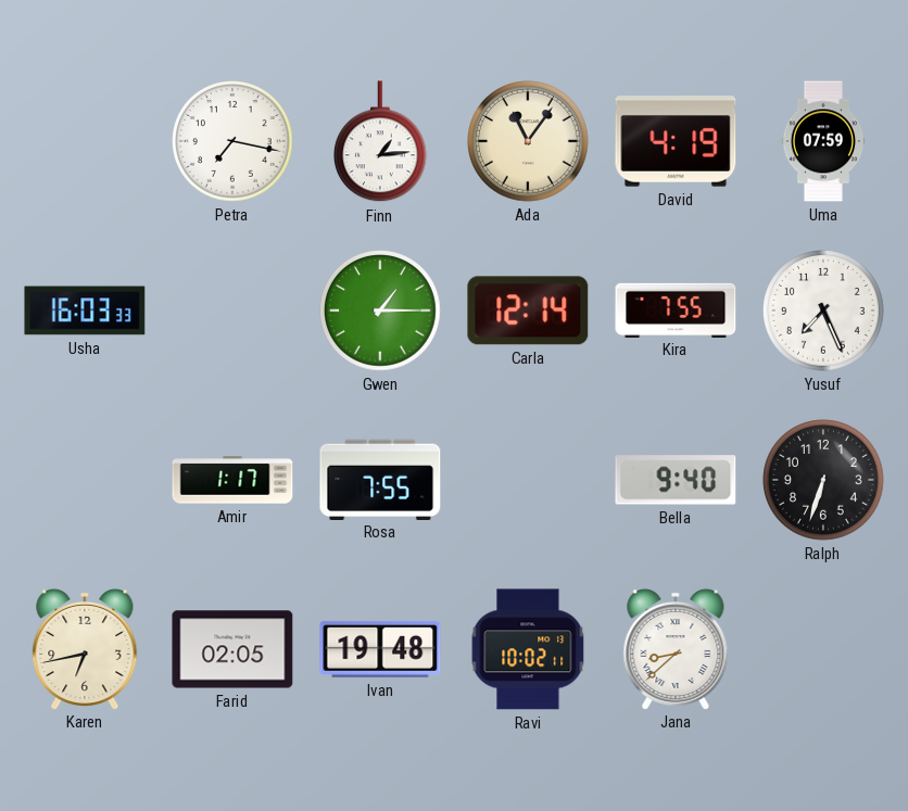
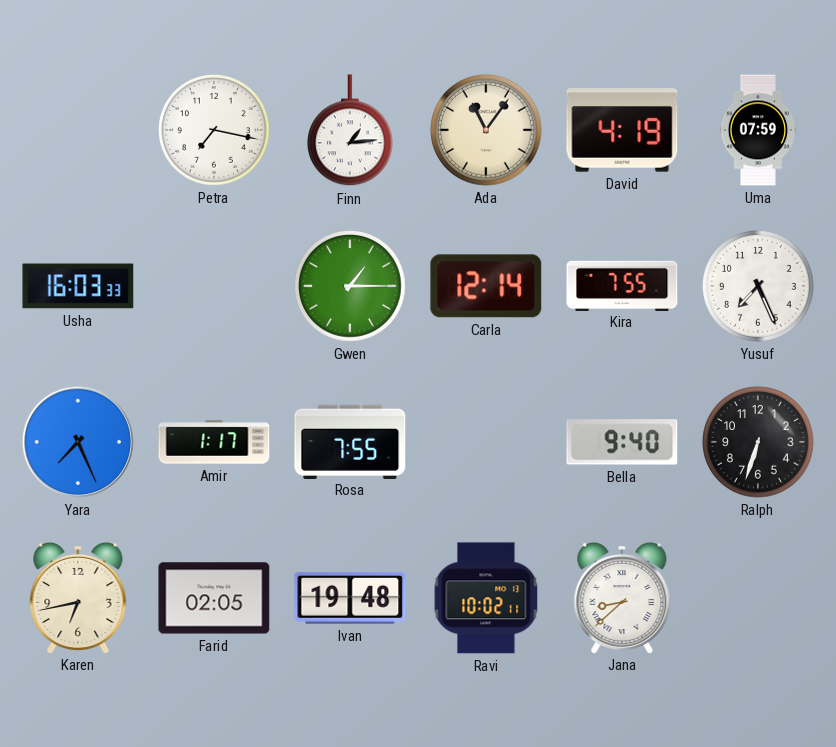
Yara: none -> 7:26
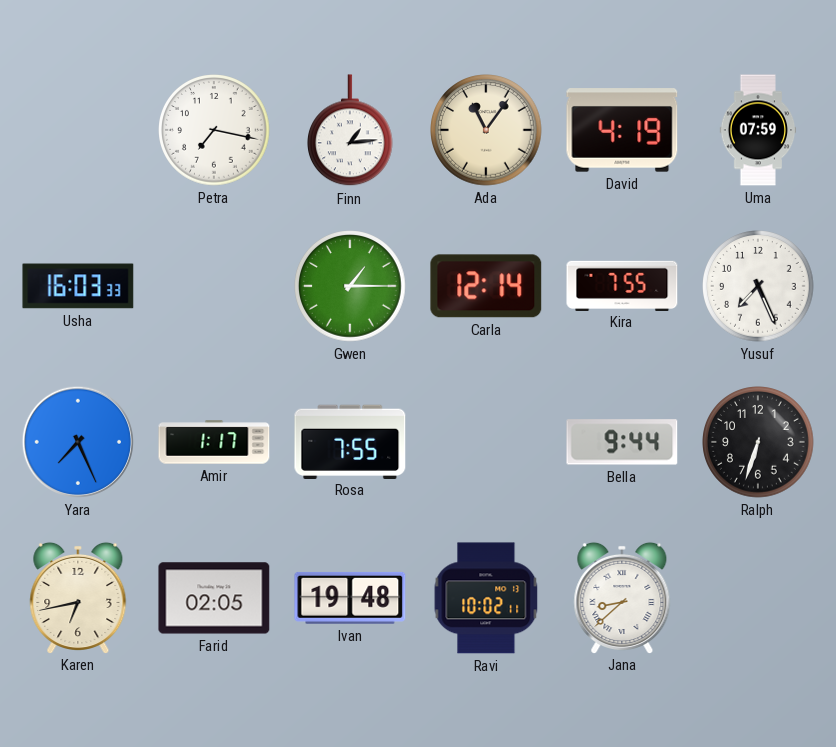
Bella: 9:40 -> 9:44
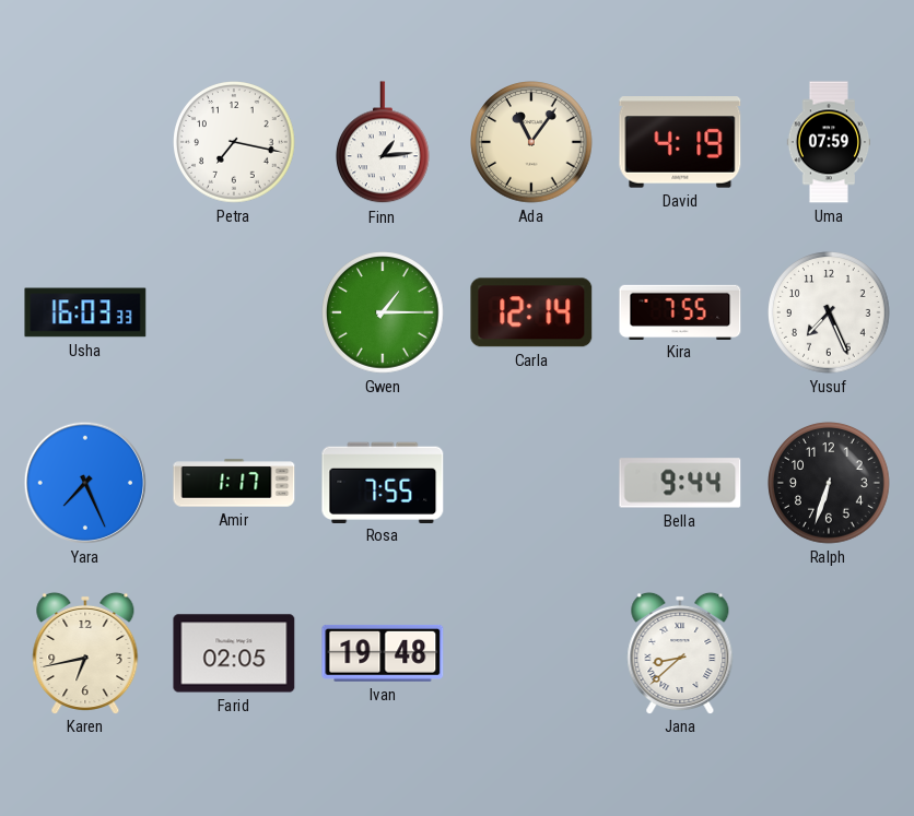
Ravi: 10:02 -> none
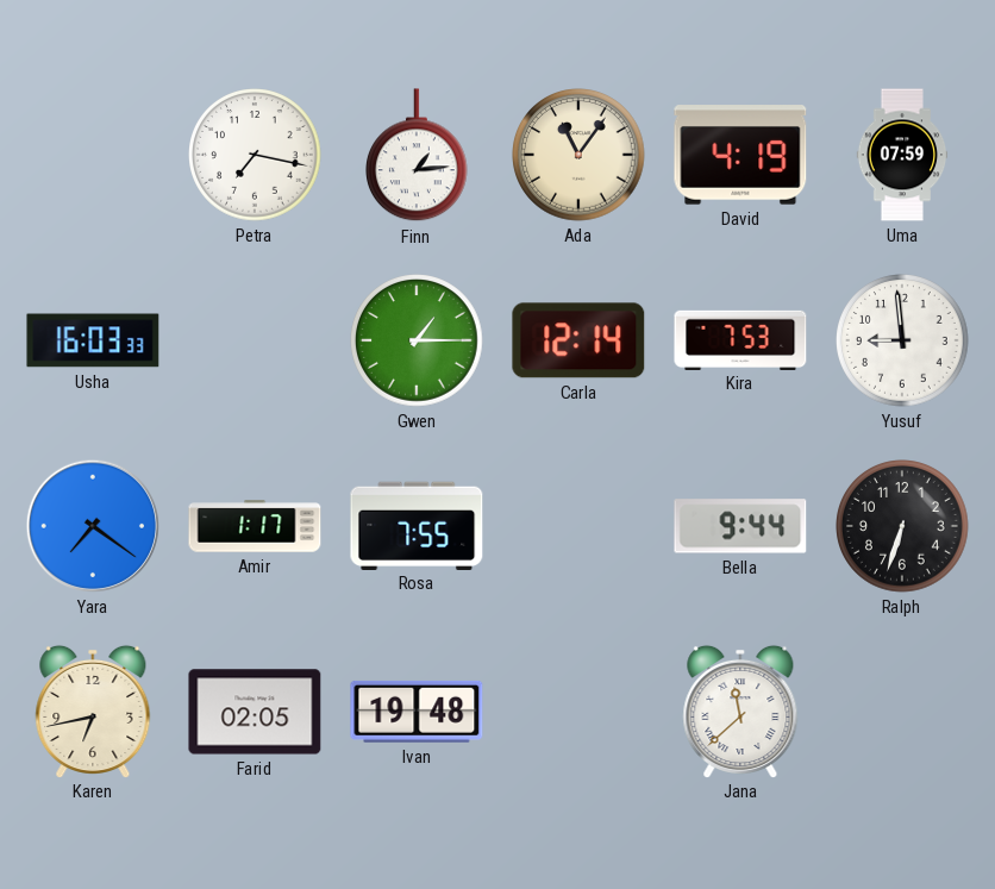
Kira: 7:55 -> 7:53
Yusuf: 7:26 -> 8:59
Yara: 7:26 -> 7:21
Jana: 8:38 -> 11:38
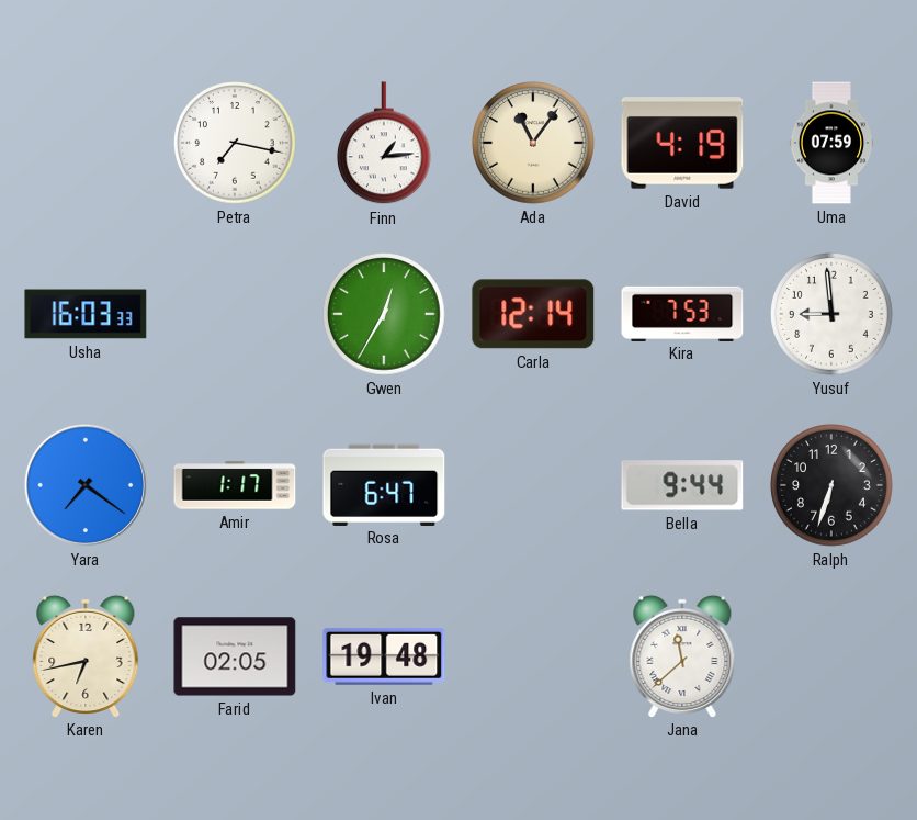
Gwen: 1:15 -> 12:35
Rosa: 7:55 -> 6:47
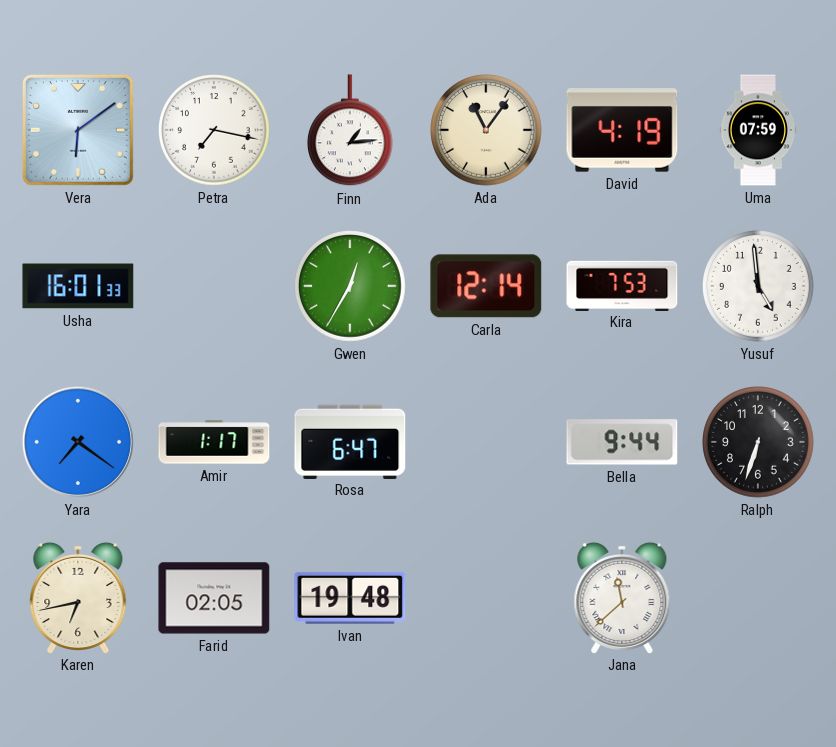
Vera: none -> 6:09
Usha: 16:03 -> 16:01
Yusuf: 8:59 -> 4:59
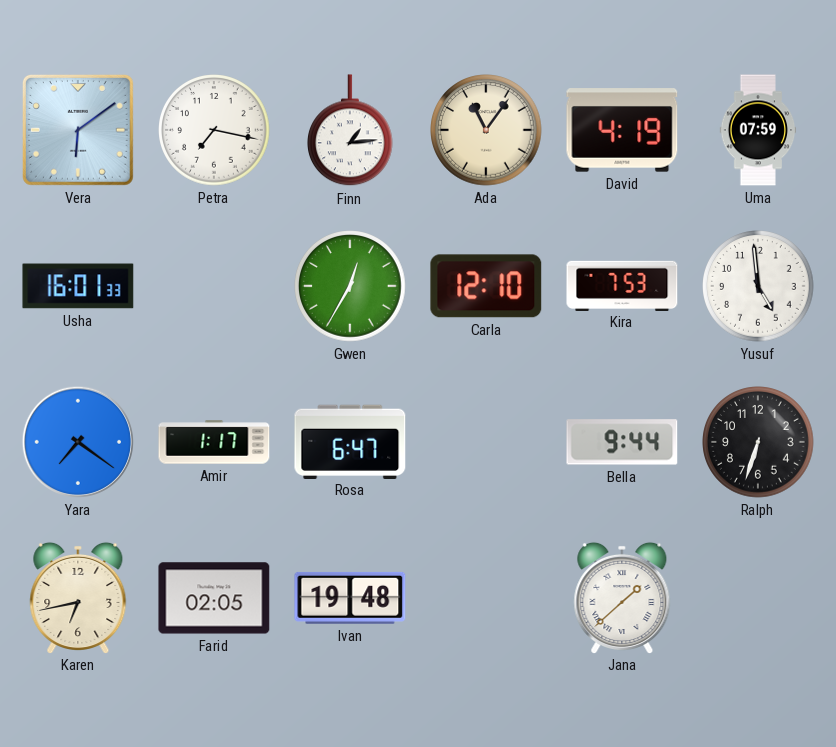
Carla: 12:14 -> 12:10
Jana: 11:38 -> 1:38
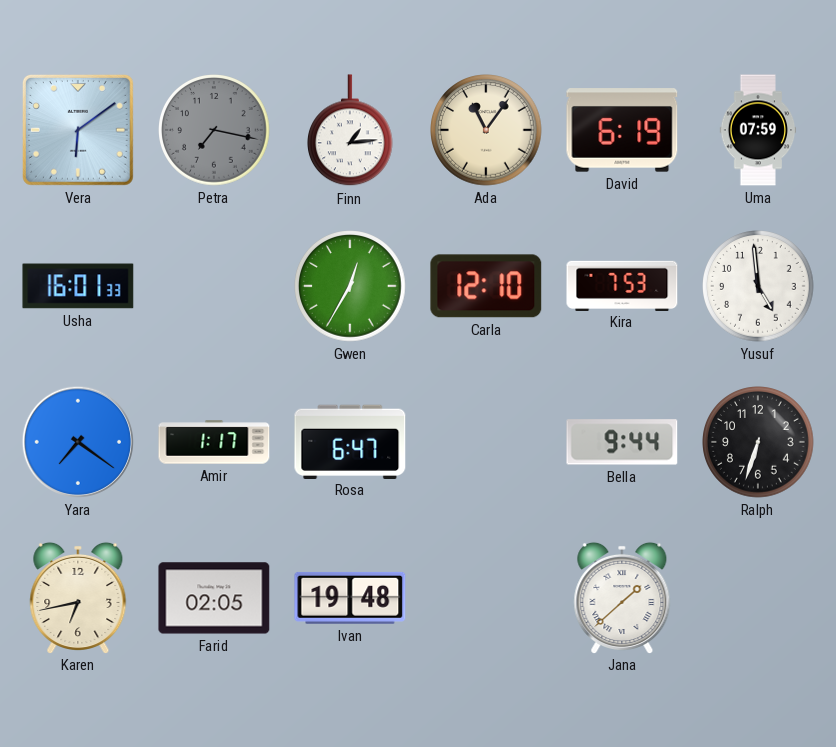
Petra dial: white -> grey
David: 4:19 -> 6:19
